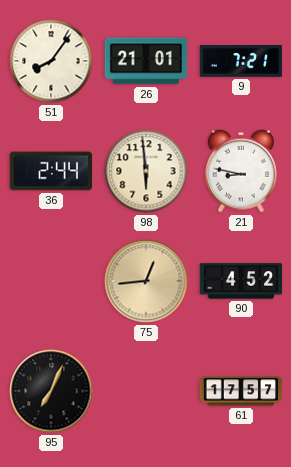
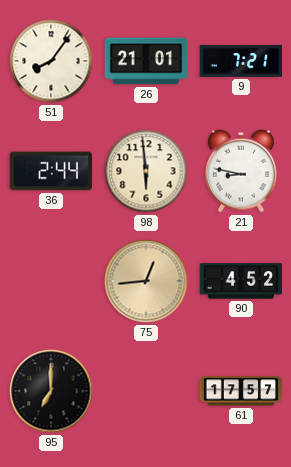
95: 7:04 -> 7:00
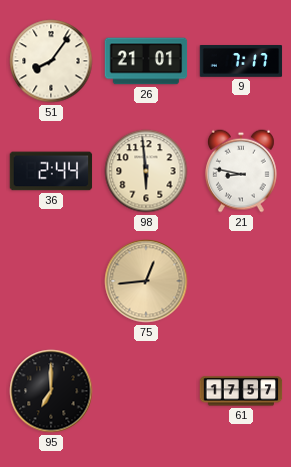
9: 7:21 -> 7:17
90: 4:52 -> none
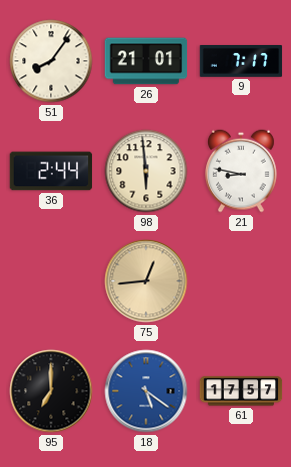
18: none -> 5:21
